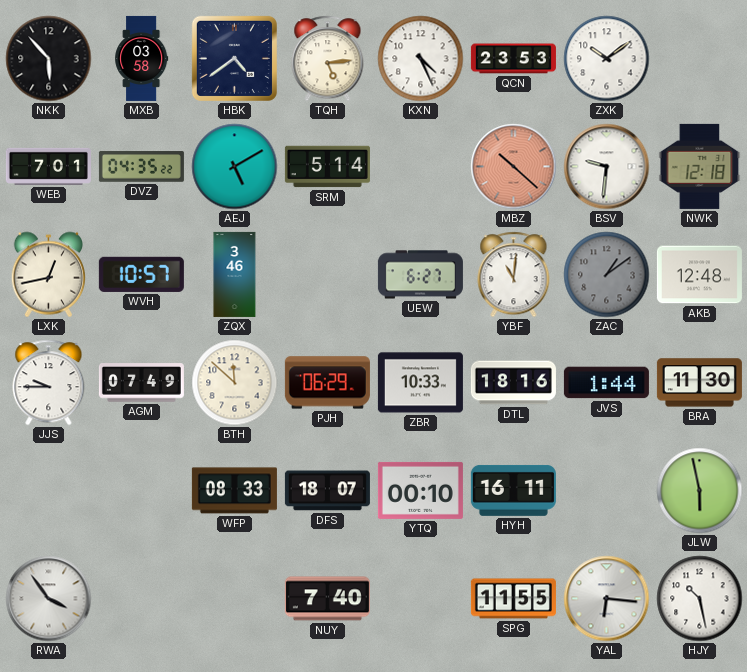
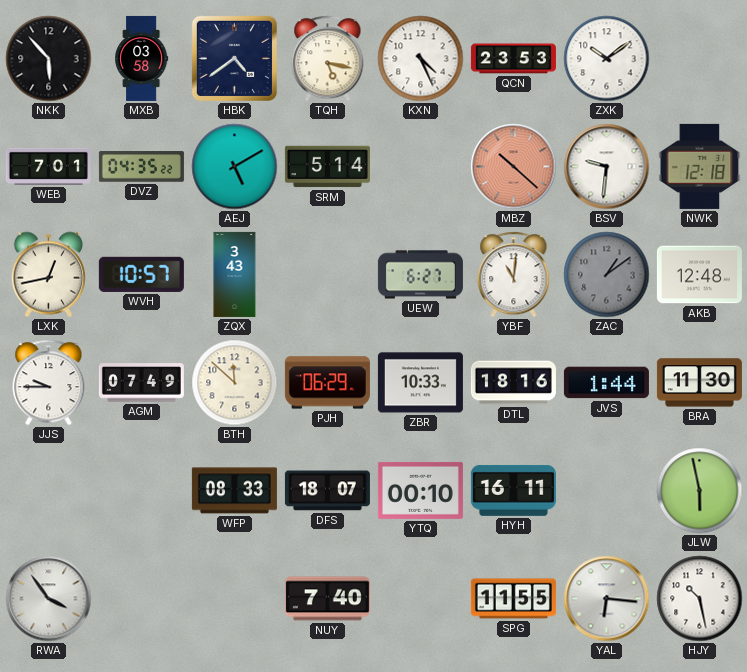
TQH: 5:14 -> 5:17
ZQX: 3:46 -> 3:43
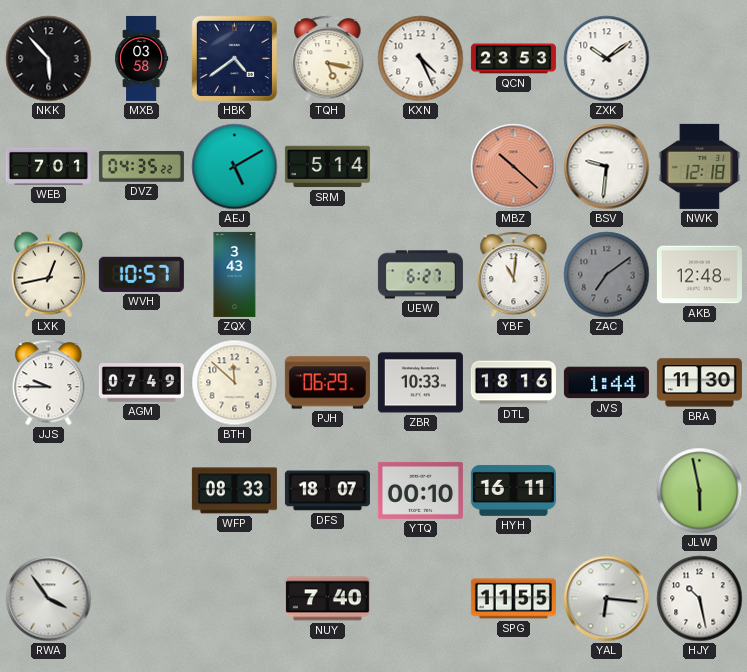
ZAC: 1:09 -> 7:09
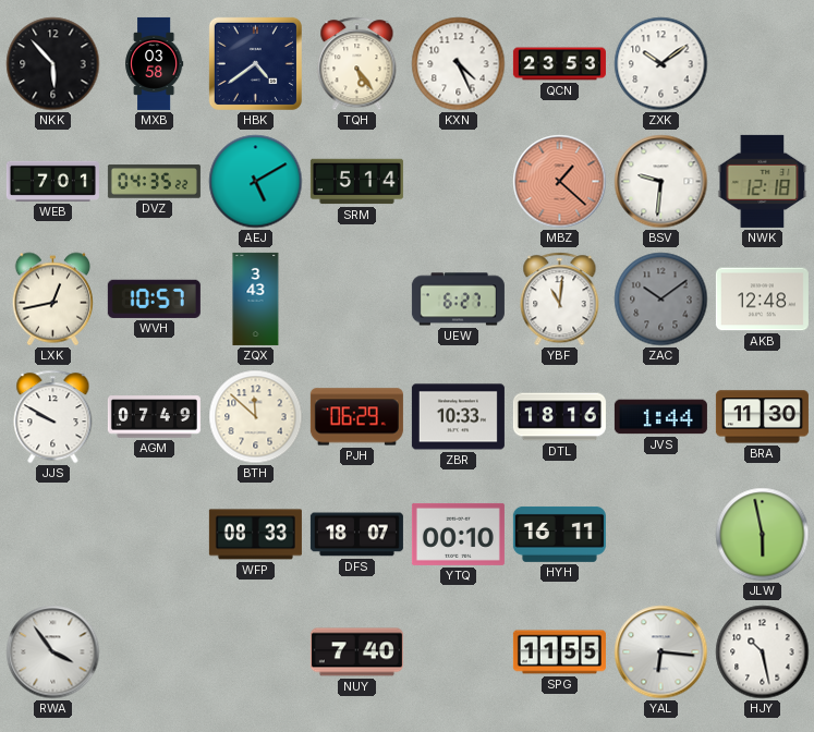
TQH: 5:17 -> 5:24
MBZ: 10:22 -> 1:22
ZAC: 7:09 -> 10:09
JJS: 9:45 -> 9:50
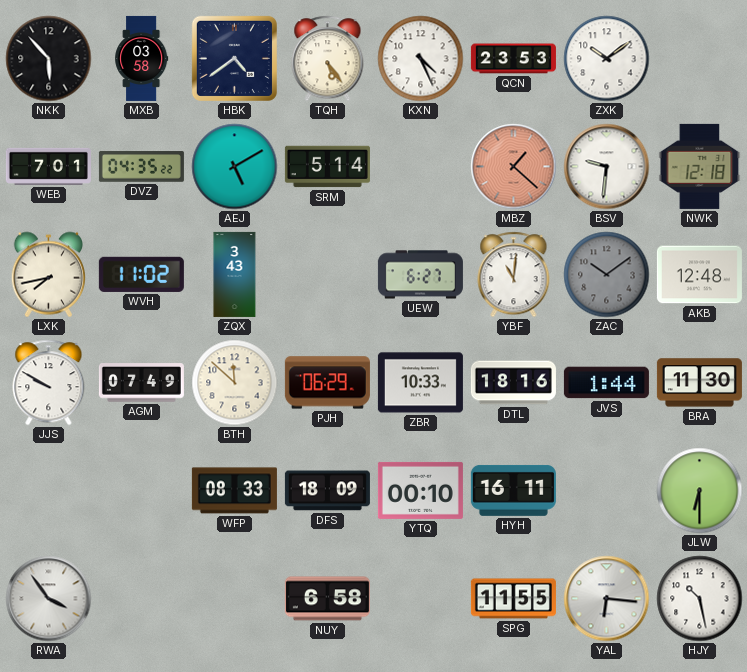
LXK: 12:43 -> 7:43
WVH: 10:57 -> 11:02
DFS: 18:07 -> 18:09
JLW: 5:58 -> 6:30
NUY: 7:40 -> 6:58
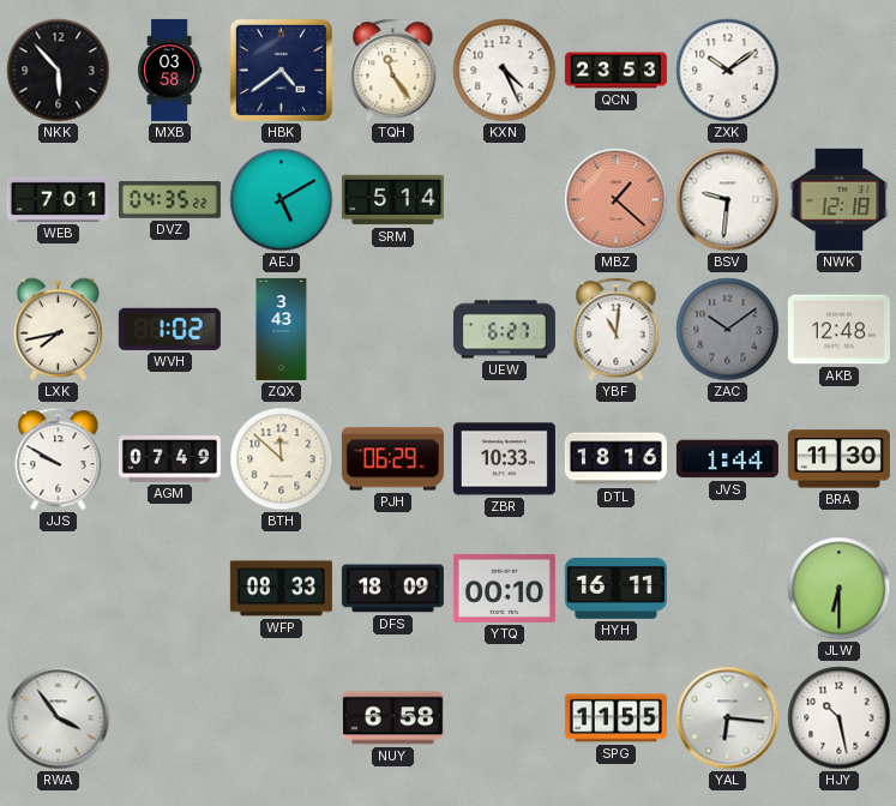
TQH: 5:24 -> 11:24
WVH: 11:02 -> 1:02
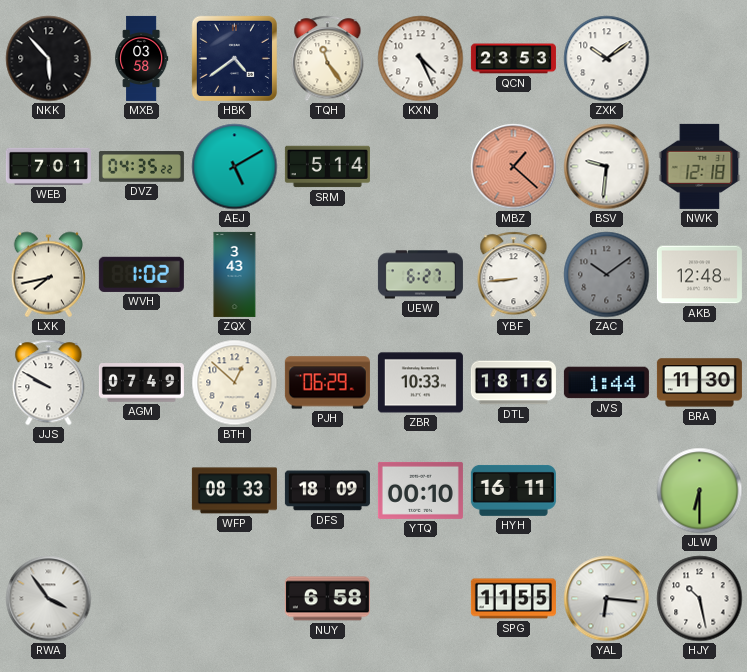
YBF: 11:01 -> 8:44
BTH: 11:52 -> 12:52
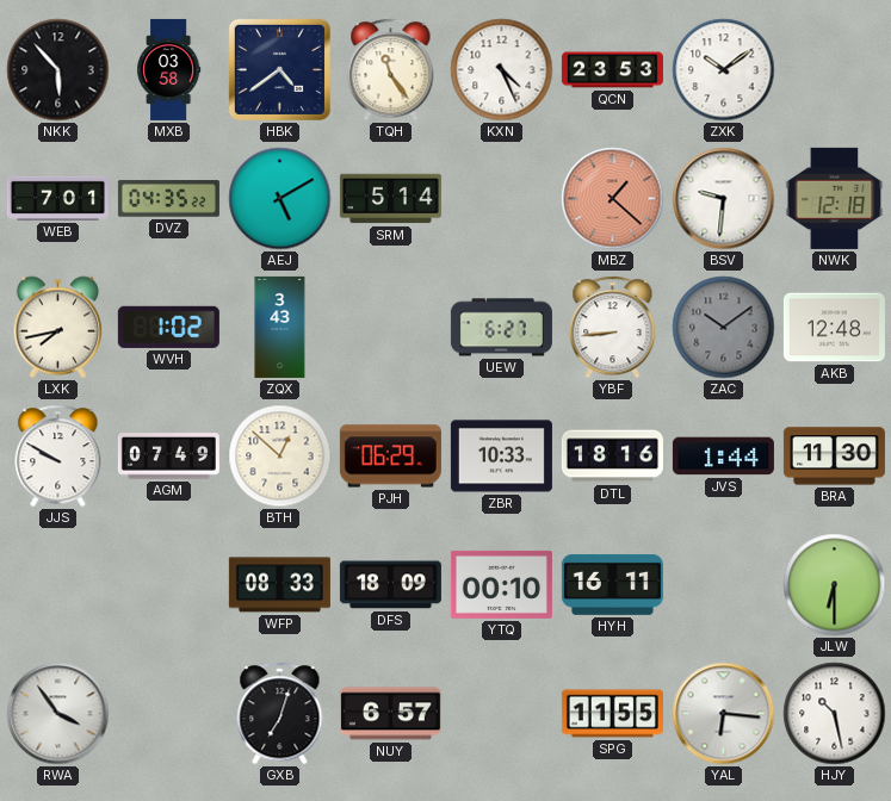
GXB: none -> 7:03
NUY: 6:58 -> 6:57
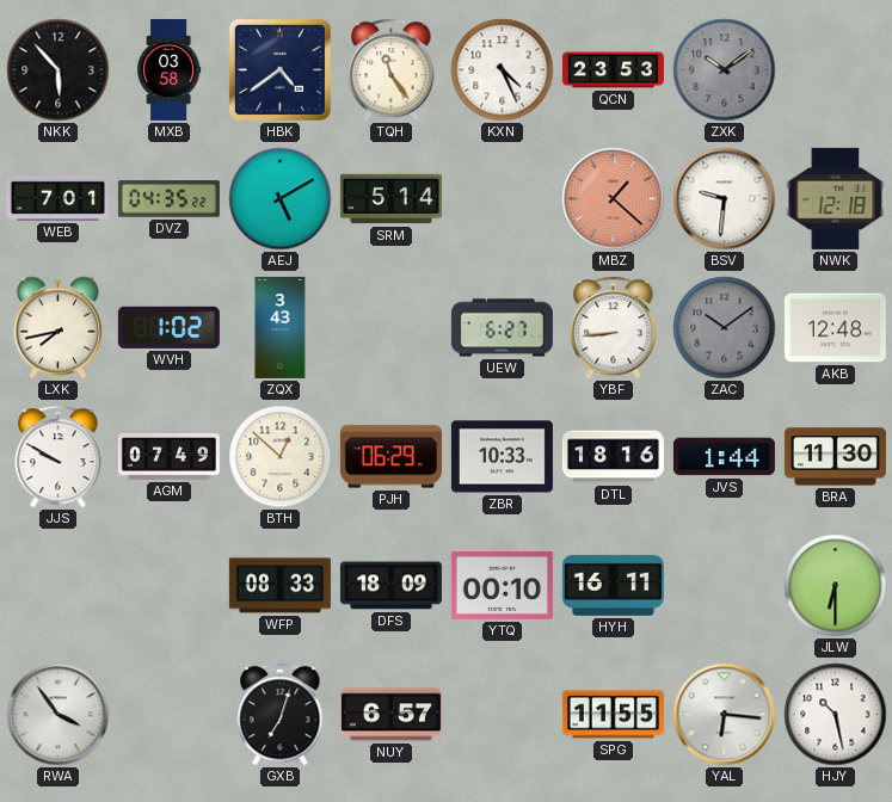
ZXK dial: white -> grey
